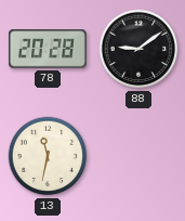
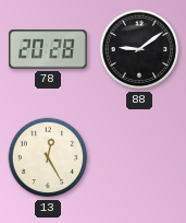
13: 11:32 -> 12:25
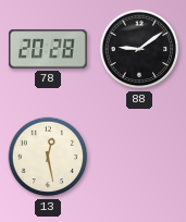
13: 12:25 -> 12:28
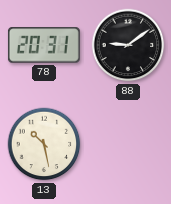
78: 20:28 -> 20:31
13: 12:28 -> 10:28
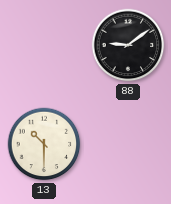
78: 20:31 -> none
13: 10:28 -> 10:30
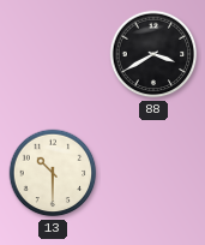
88: 9:09 -> 3:40
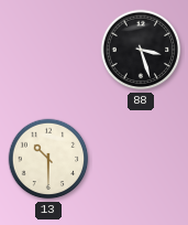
88: 3:40 -> 3:27
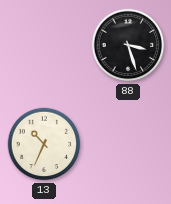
13: 10:30 -> 10:34
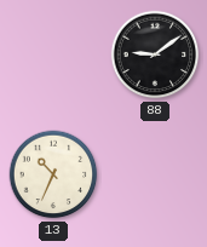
88: 3:27 -> 9:09
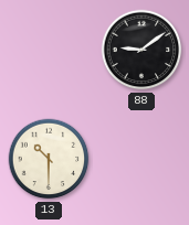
13: 10:34 -> 10:30
